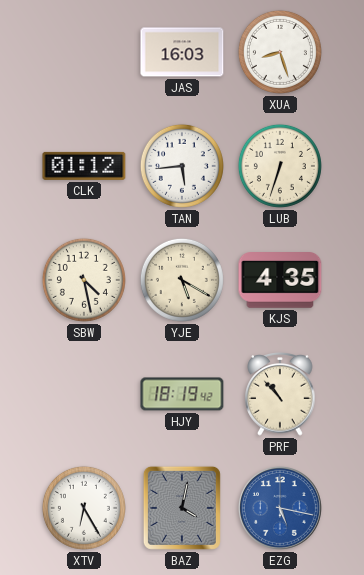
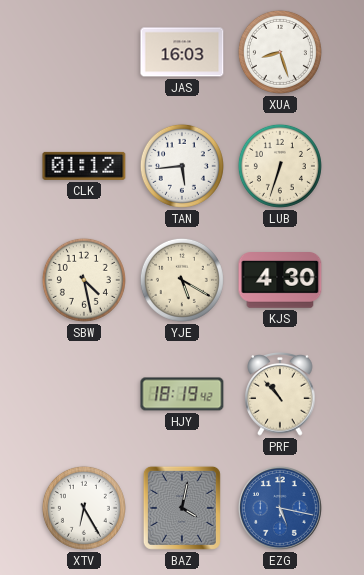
KJS: 4:35 -> 4:30
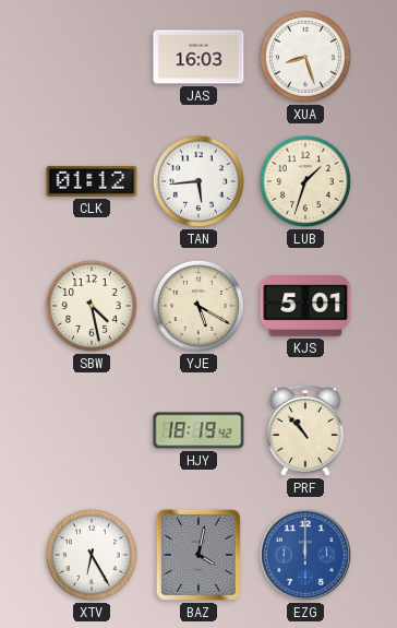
LUB: 6:33 -> 1:33
KJS: 4:30 -> 5:01
EZG: 5:17 -> 12:00
